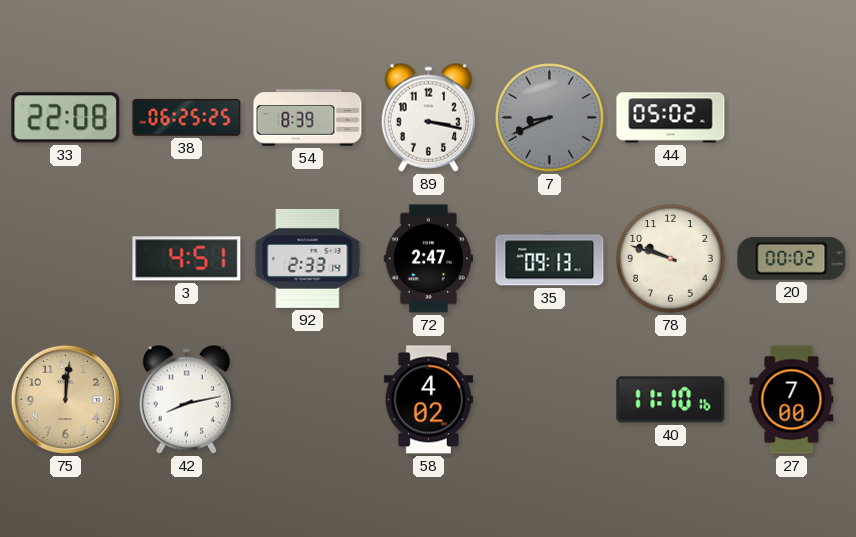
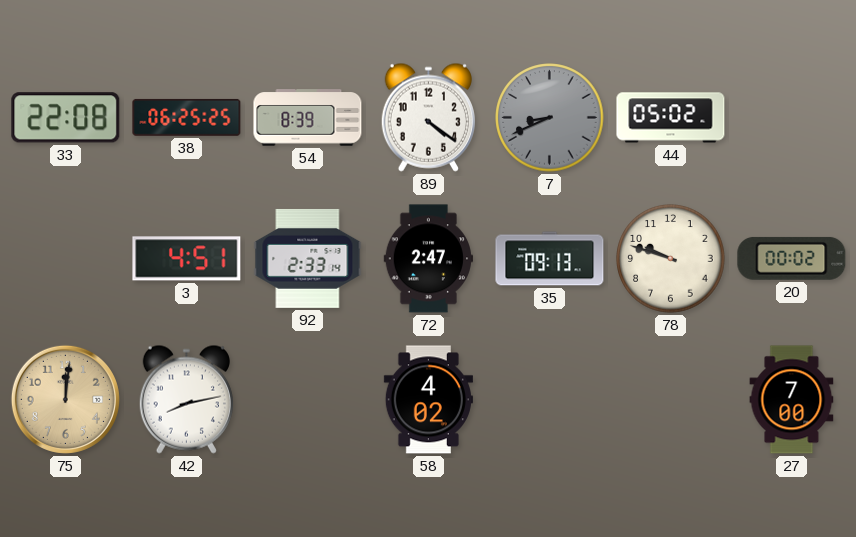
89: 3:17 -> 4:21
40: 11:10 -> none
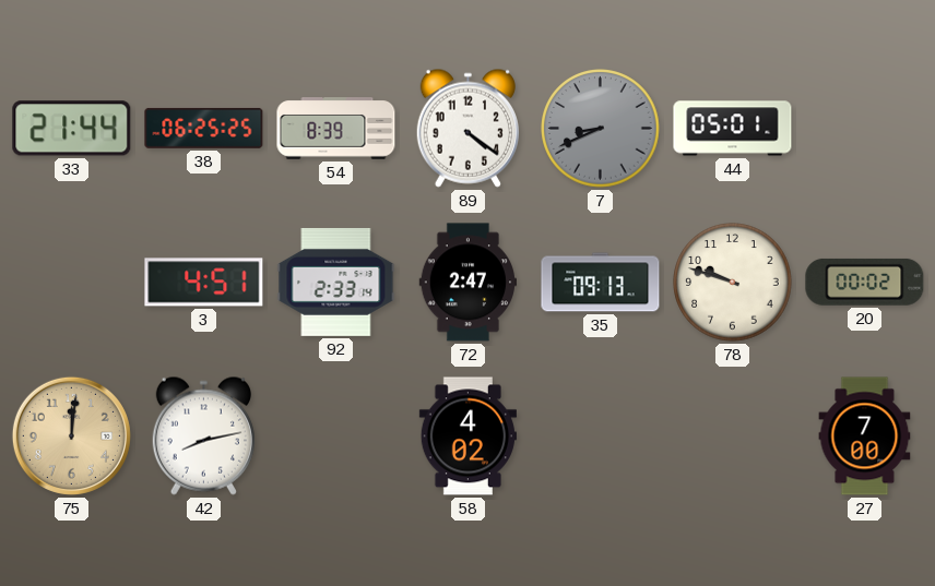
33: 22:08 -> 21:44
44: 05:02 -> 05:01
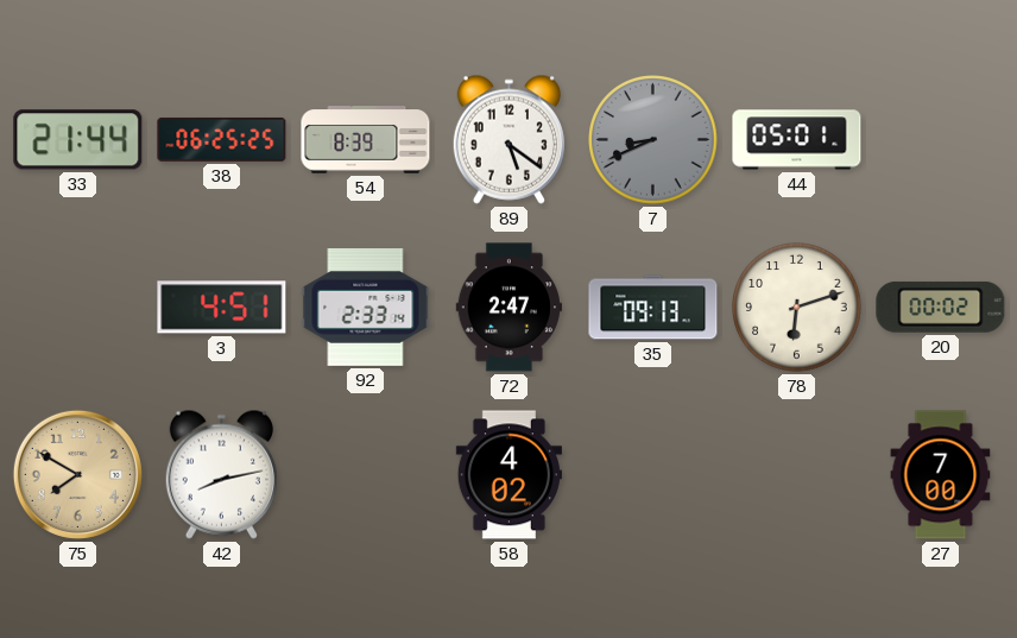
89: 4:21 -> 5:21
78: 9:48 -> 6:12
75: 12:01 -> 7:50
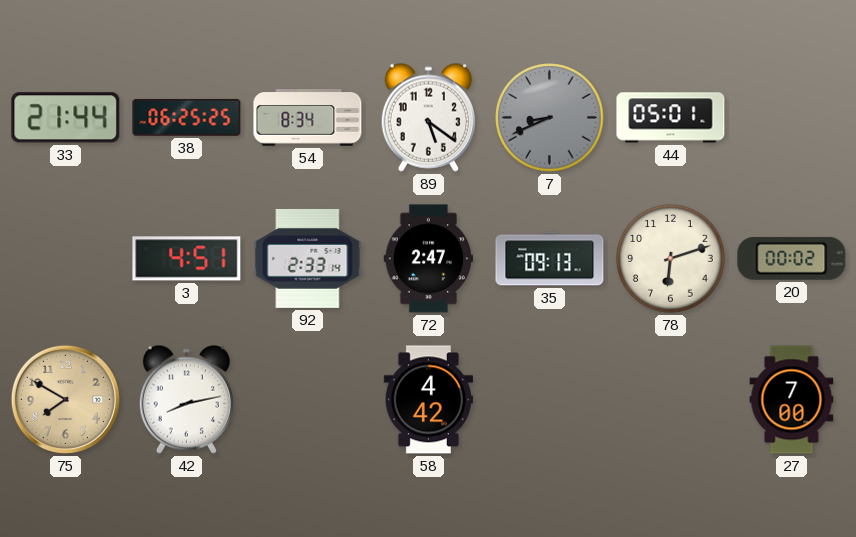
54: 8:39 -> 8:34
58: 4:02 -> 4:42
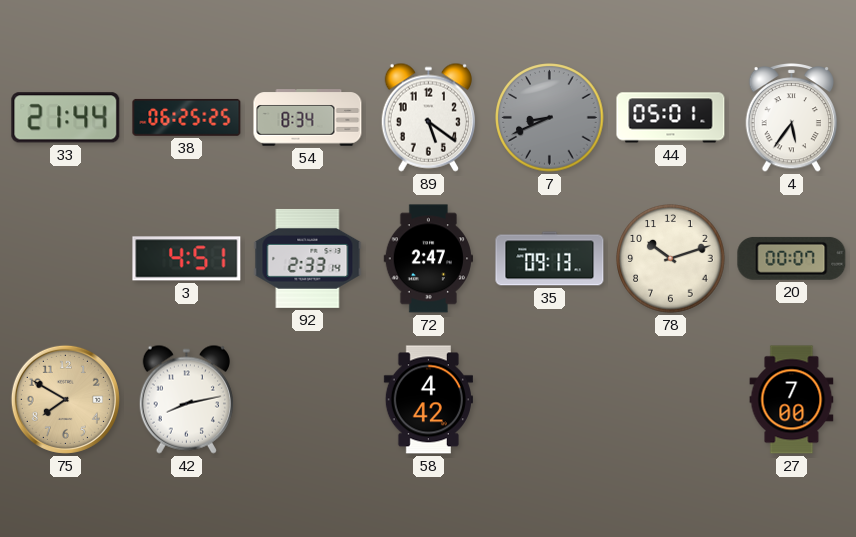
4: none -> 5:36
78: 6:12 -> 10:12
20: 00:02 -> 00:07
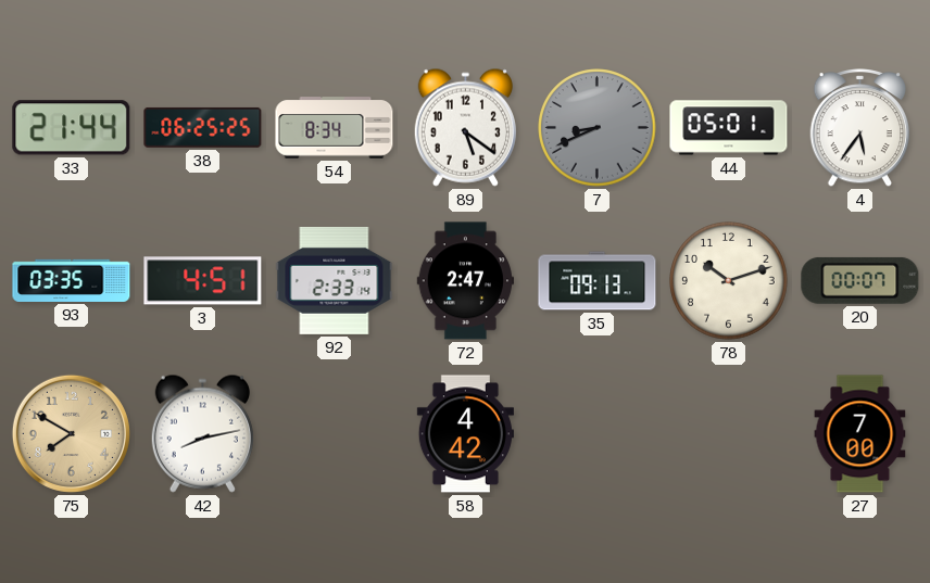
93: none -> 03:35
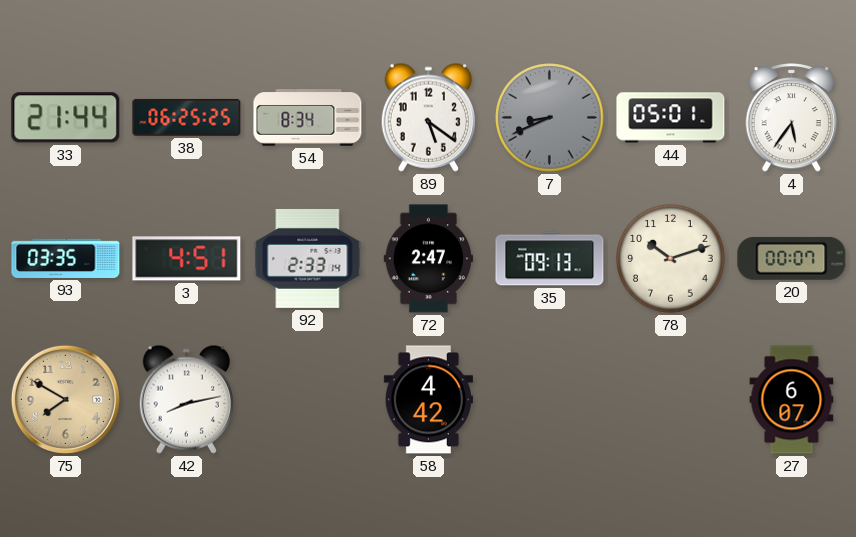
27: 7:00 -> 6:07
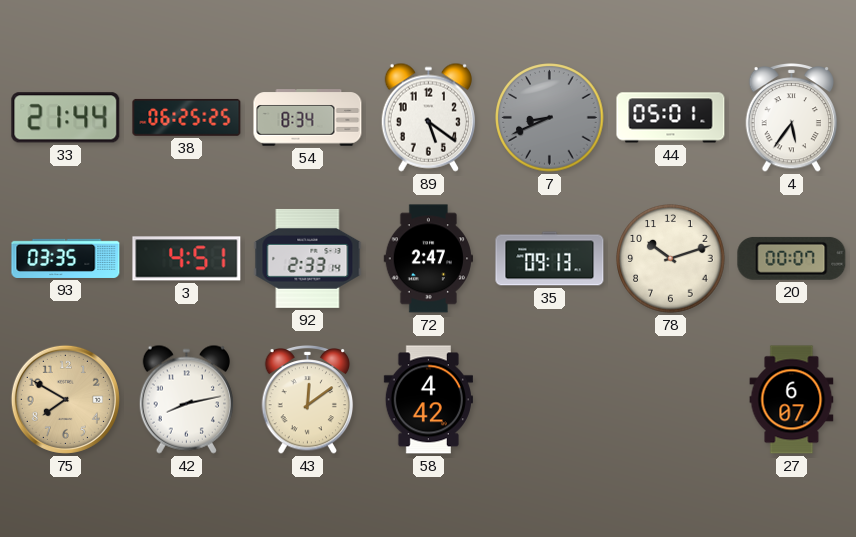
43: none -> 12:09
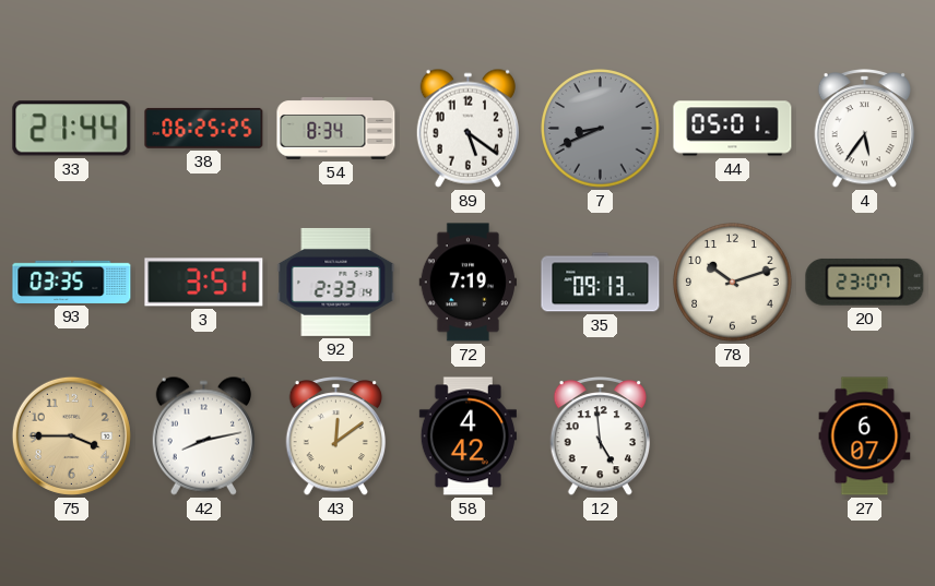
3: 4:51 -> 3:51
72: 2:47 -> 7:19
20: 00:07 -> 23:07
75: 7:50 -> 3:45
12: none -> 4:59
